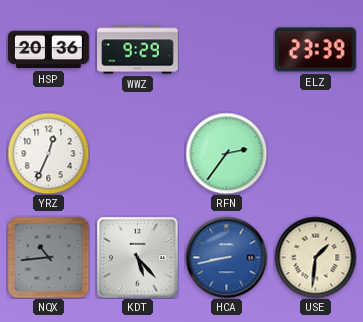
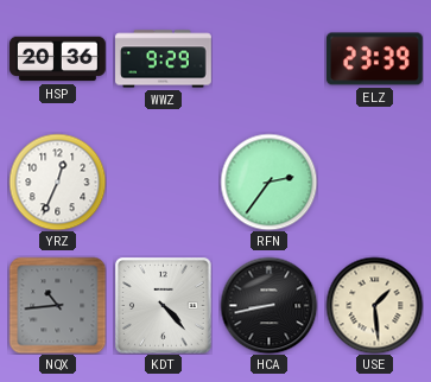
KDT: 5:23 -> 4:23
HCA dial: blue -> black
USE: 1:31 -> 1:29
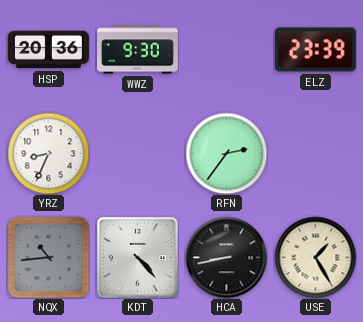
WWZ: 9:29 -> 9:30
YRZ: 12:34 -> 8:34
USE: 1:29 -> 1:25
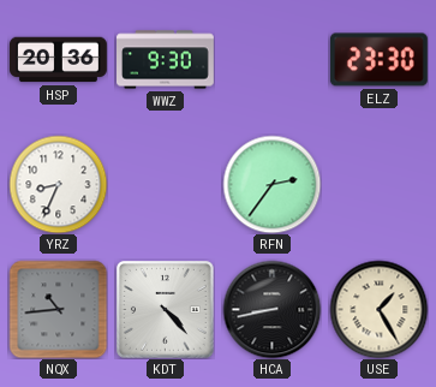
ELZ: 23:39 -> 23:30
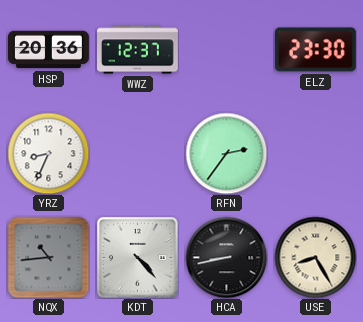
WWZ: 9:30 -> 12:37
USE: 1:25 -> 8:25
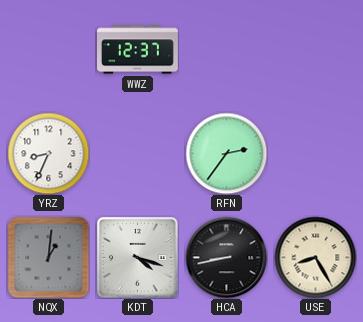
HSP: 20:36 -> none
ELZ: 23:30 -> none
NQX: 10:44 -> 1:01
KDT: 4:23 -> 4:18
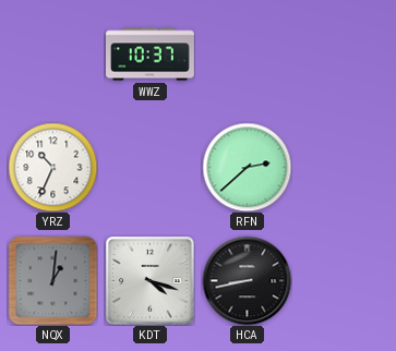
WWZ: 12:37 -> 10:37
YRZ: 8:34 -> 10:34
RFN: 2:36 -> 2:38
USE: 8:25 -> none
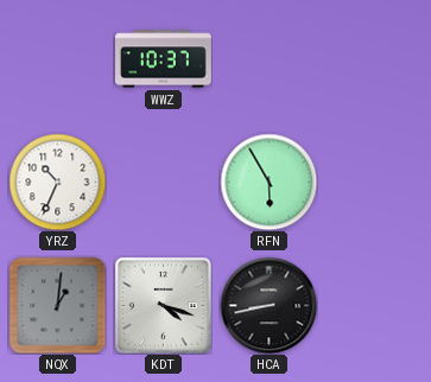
RFN: 2:38 -> 5:55
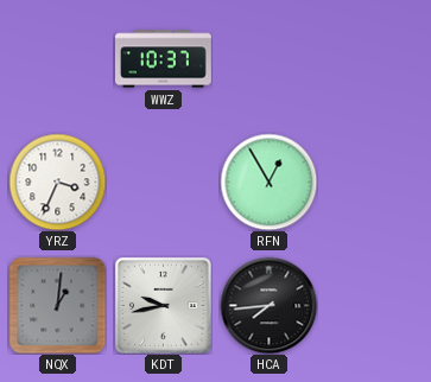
YRZ: 10:34 -> 3:34
RFN: 5:55 -> 12:55
KDT: 4:18 -> 9:43
HCA: 8:43 -> 7:44
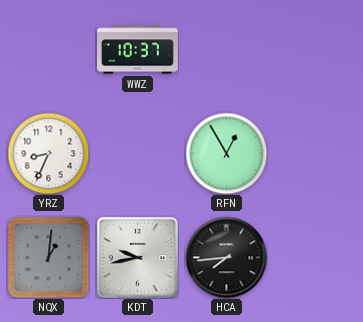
YRZ: 3:34 -> 8:34
